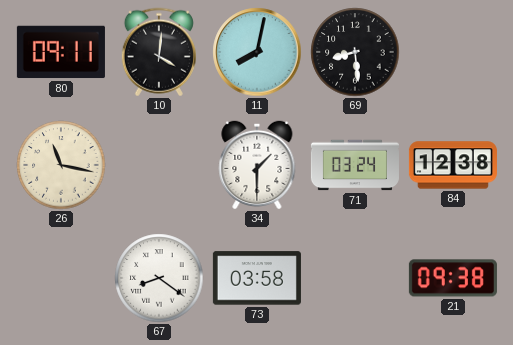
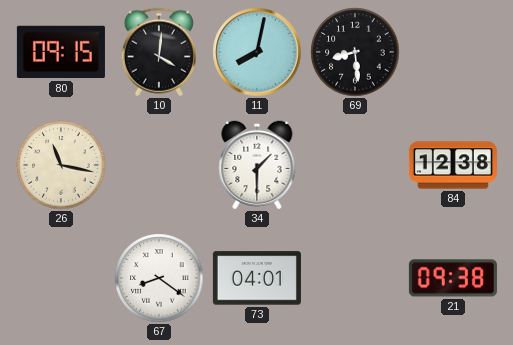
80: 09:11 -> 09:15
71: 03:24 -> none
73: 03:58 -> 04:01
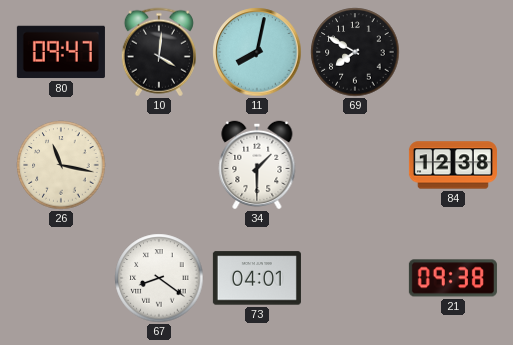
80: 09:15 -> 09:47
69: 8:29 -> 7:50
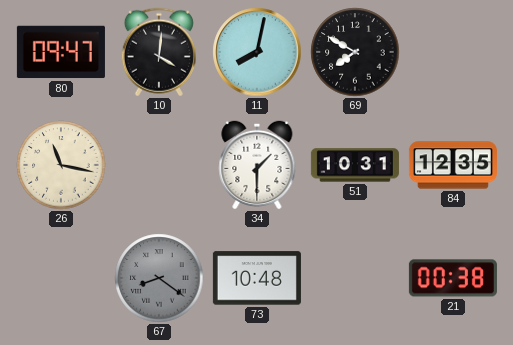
51: none -> 10:31
84: 12:38 -> 12:35
67 dial: white -> grey
73: 04:01 -> 10:48
21: 09:38 -> 00:38
